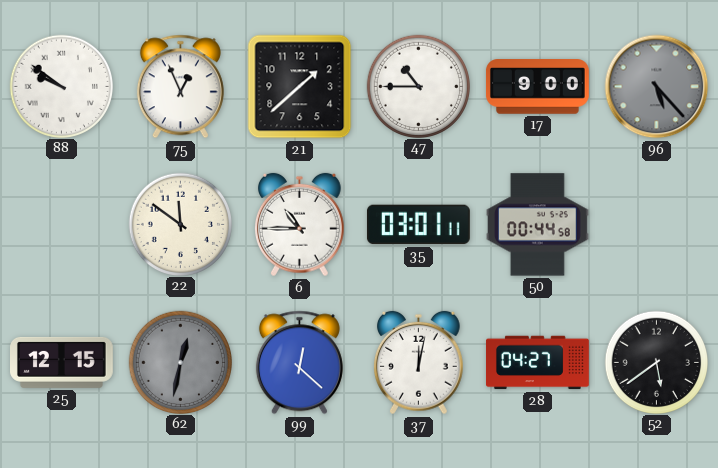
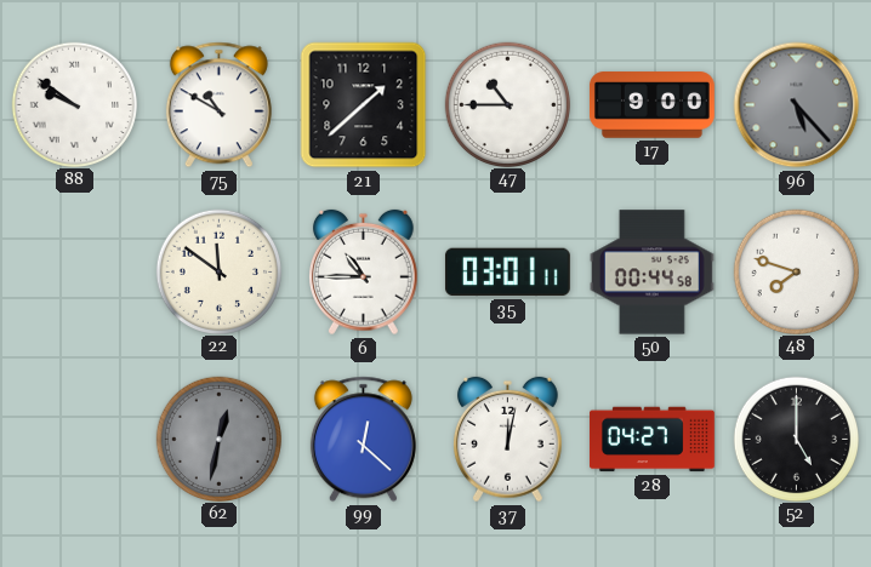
75: 12:56 -> 10:50
48: none -> 7:48
25: 12:15 -> none
52: 5:39 -> 5:00
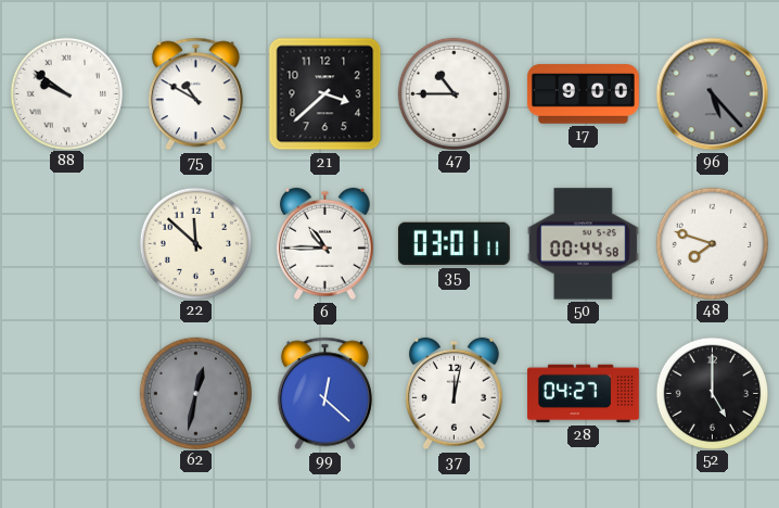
21: 1:38 -> 3:38
22: 11:51 -> 11:52
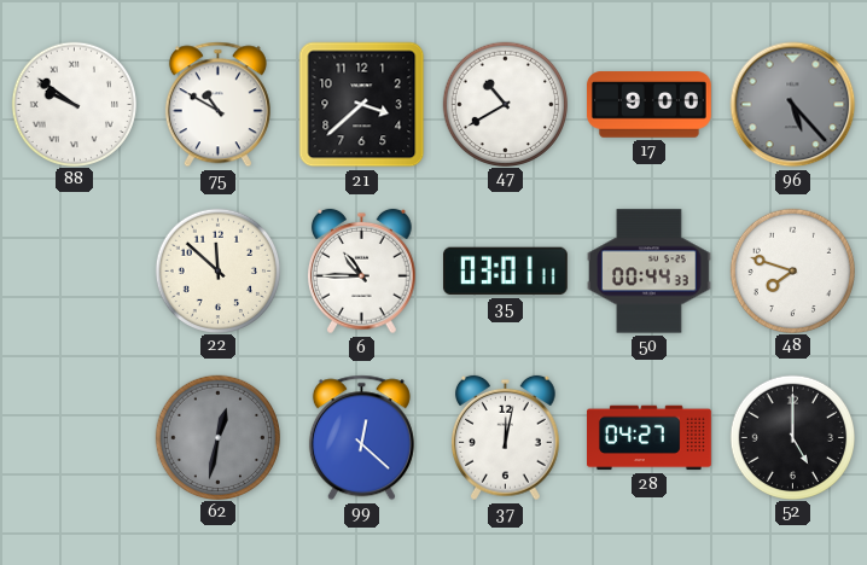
47: 10:45 -> 10:40
50: 00:44:58 -> 00:44:33
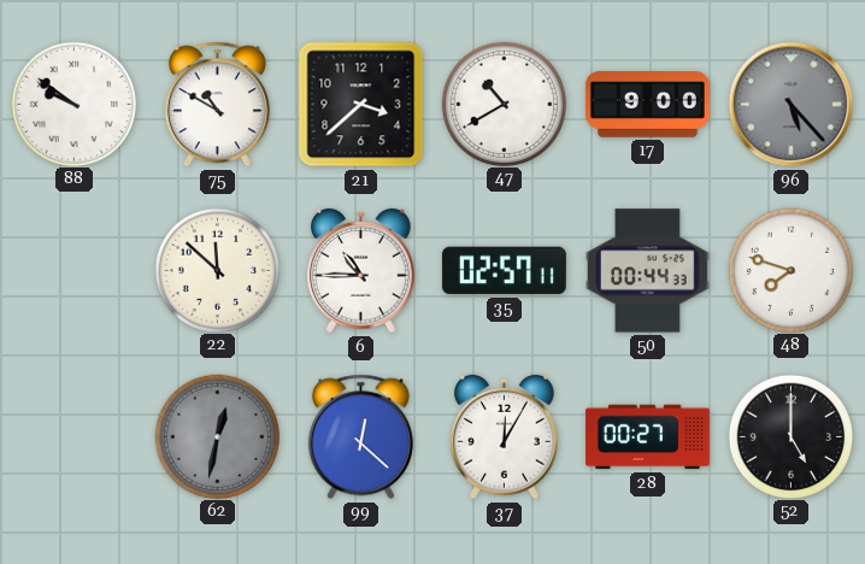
35: 03:01 -> 02:57
37: 12:02 -> 12:05
28: 04:27 -> 00:27
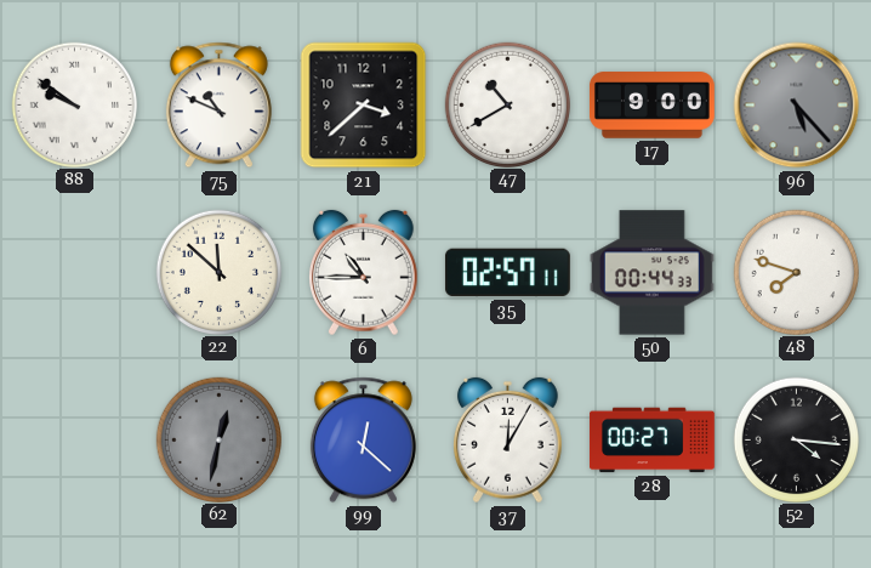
75: 10:50 -> 10:49
52: 5:00 -> 4:16
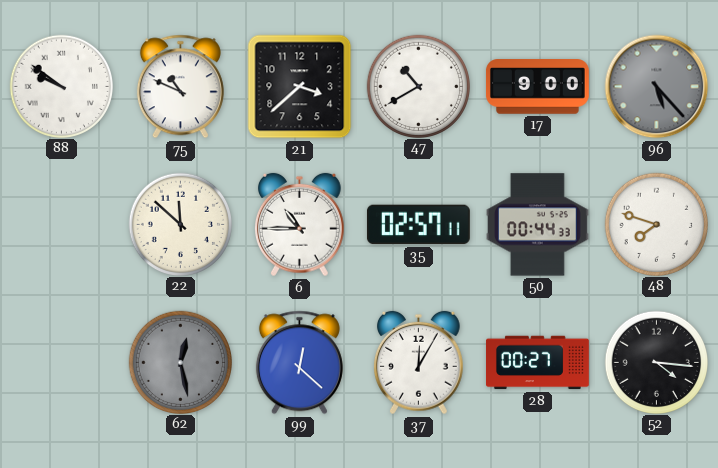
62: 12:32 -> 12:28
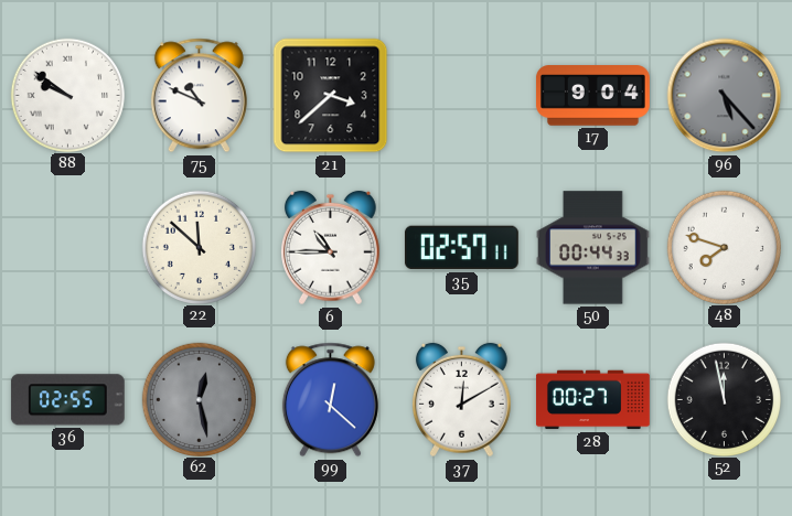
47: 10:40 -> none
17: 9:00 -> 9:04
36: none -> 02:55
37: 12:05 -> 12:10
52: 4:16 -> 11:58
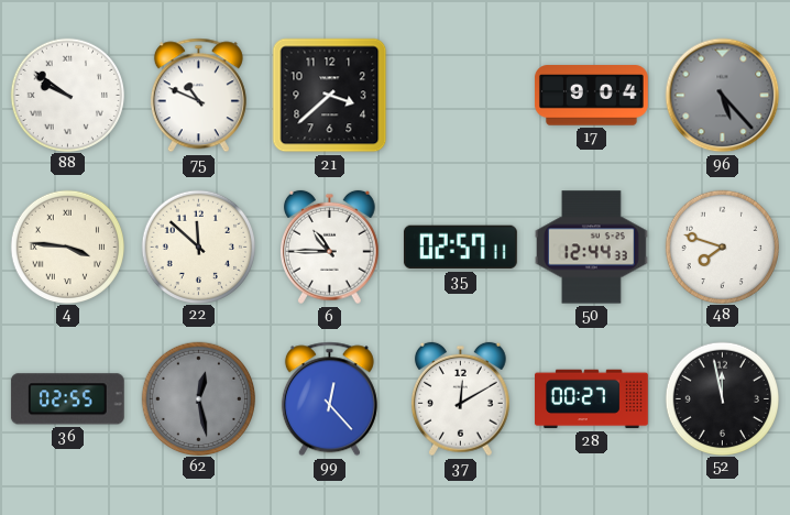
4: none -> 3:46
50: 00:44 -> 12:44
99: 12:22 -> 12:23
